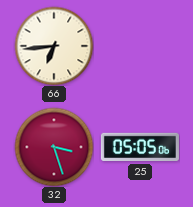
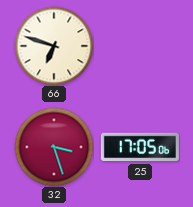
66: 6:44 -> 6:48
25: 05:05 -> 17:05
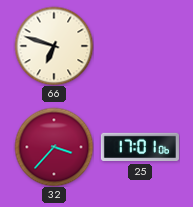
32: 3:27 -> 3:37
25: 17:05 -> 17:01
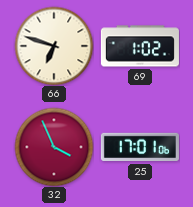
69: none -> 1:02
32: 3:37 -> 3:56
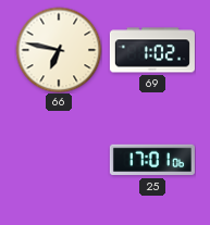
66: 6:48 -> 6:47
32: 3:56 -> none
